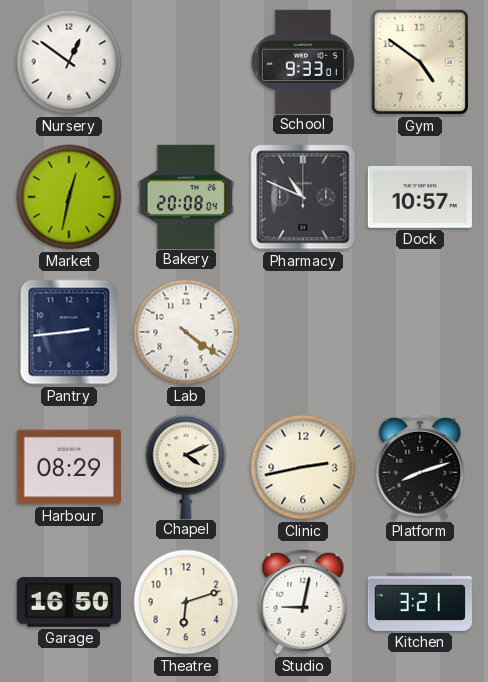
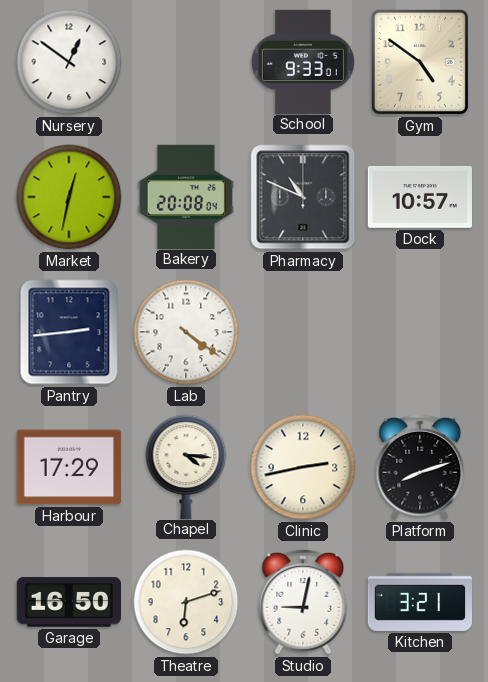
Harbour: 08:29 -> 17:29
Chapel: 4:11 -> 4:16
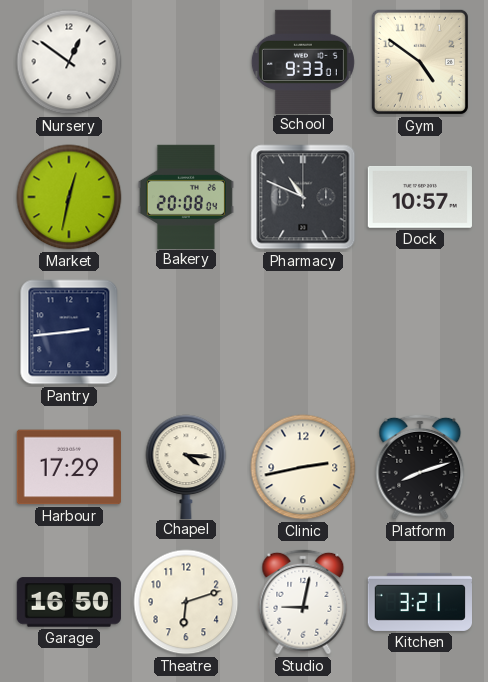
Lab: 4:21 -> none
